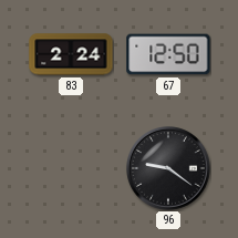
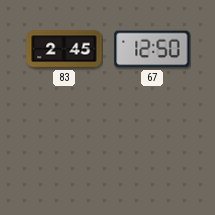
83: 2:24 -> 2:45
96: 9:21 -> none
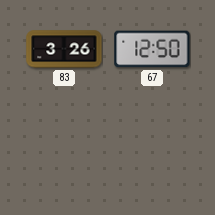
83: 2:45 -> 3:26
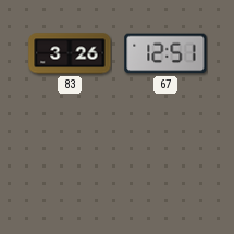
67: 12:50 -> 12:51
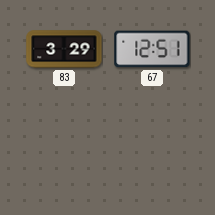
83: 3:26 -> 3:29
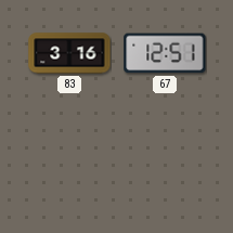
83: 3:29 -> 3:16
